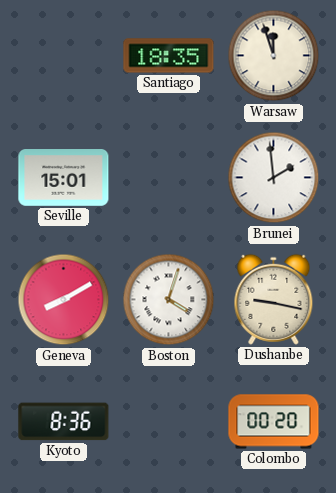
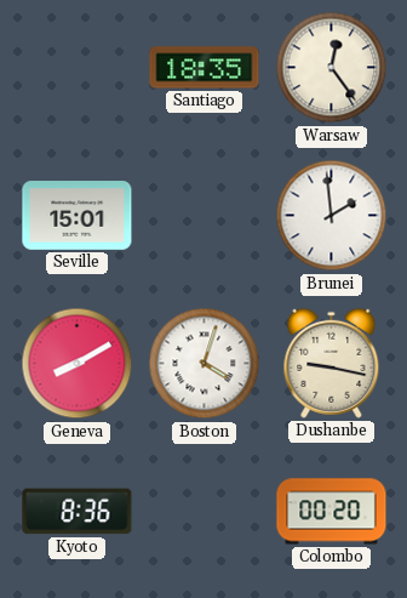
Warsaw: 11:57 -> 12:24
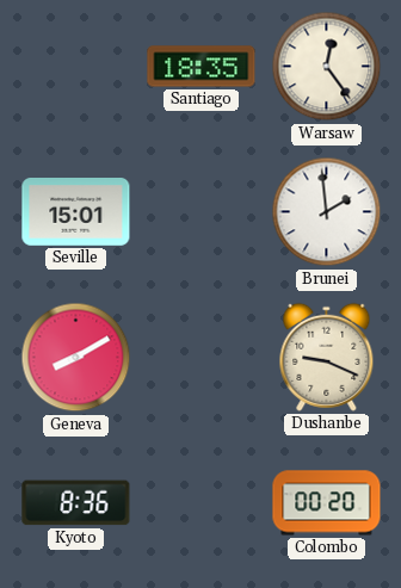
Boston: 4:03 -> none
Dushanbe: 9:17 -> 9:19
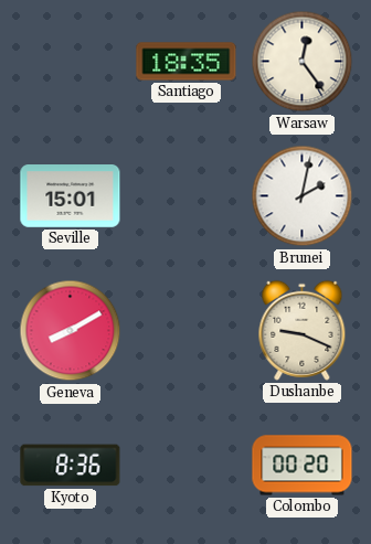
Brunei: 1:59 -> 2:02
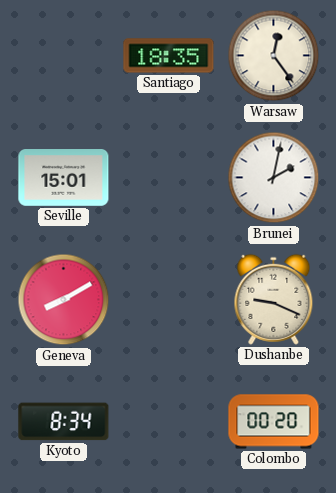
Kyoto: 8:36 -> 8:34
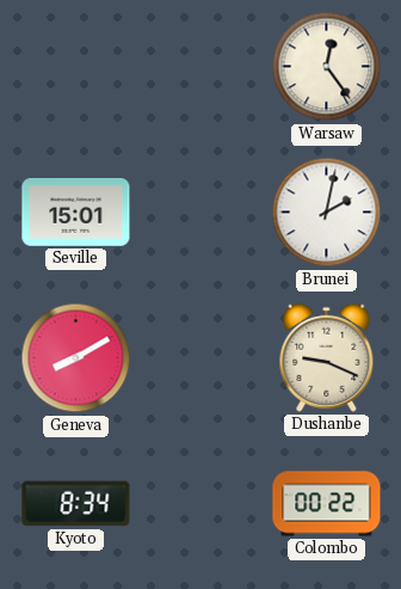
Santiago: 18:35 -> none
Colombo: 00:20 -> 00:22
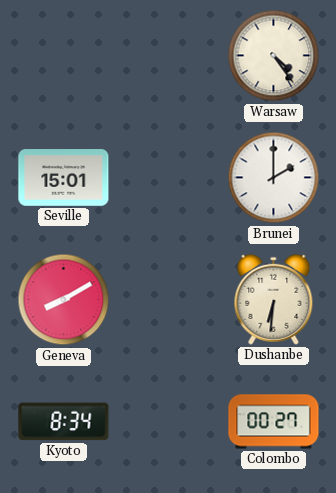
Warsaw: 12:24 -> 4:24
Brunei: 2:02 -> 2:00
Dushanbe: 9:19 -> 6:31
Colombo: 00:22 -> 00:27
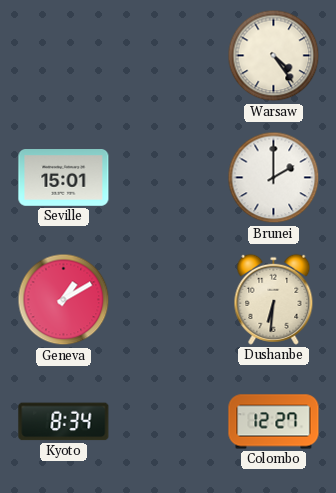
Geneva: 8:10 -> 1:10
Colombo: 00:27 -> 12:27
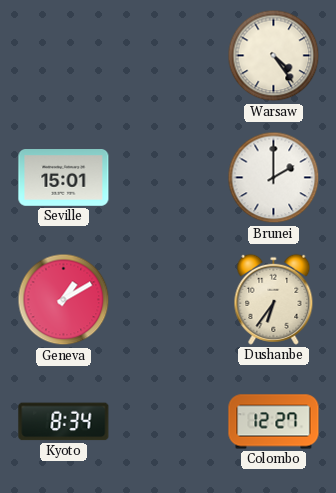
Dushanbe: 6:31 -> 6:36
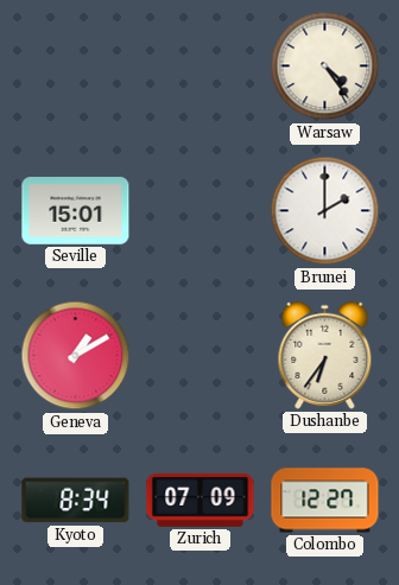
Zurich: none -> 07:09
